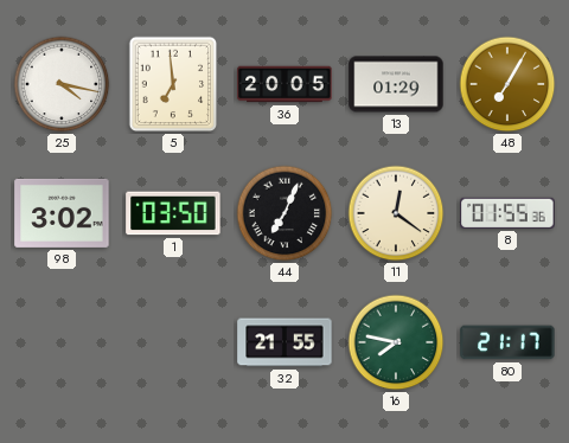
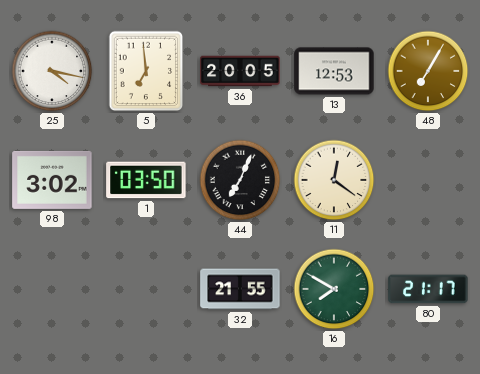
13: 01:29 -> 12:53
8: 01:55 -> none
16: 7:47 -> 7:50
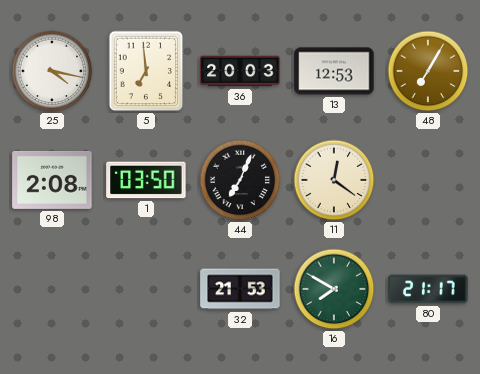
36: 20:05 -> 20:03
98: 3:02 -> 2:08
32: 21:55 -> 21:53
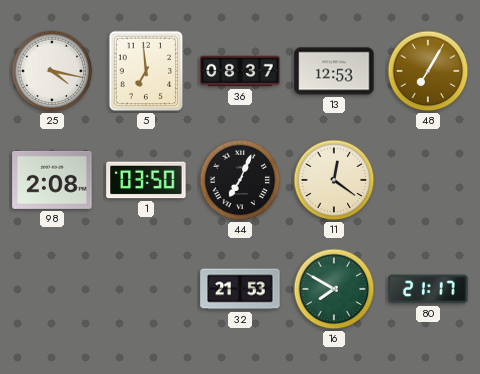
36: 20:03 -> 08:37
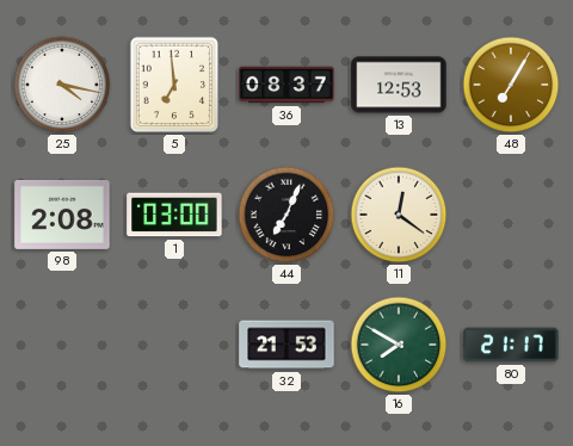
1: 03:50 -> 03:00
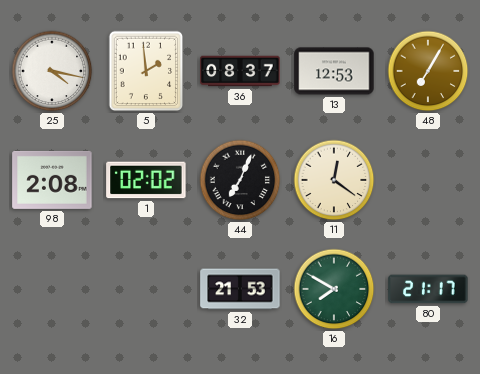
5: 6:59 -> 1:59
1: 03:00 -> 02:02
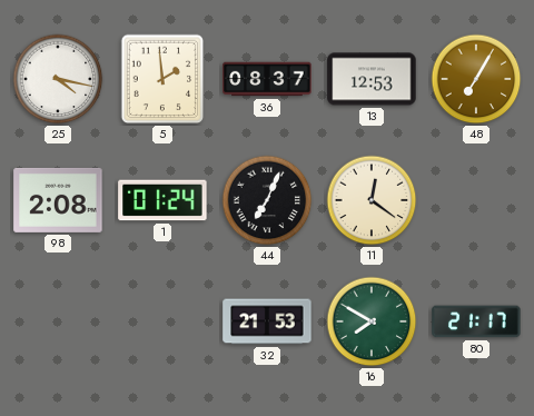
1: 02:02 -> 01:24
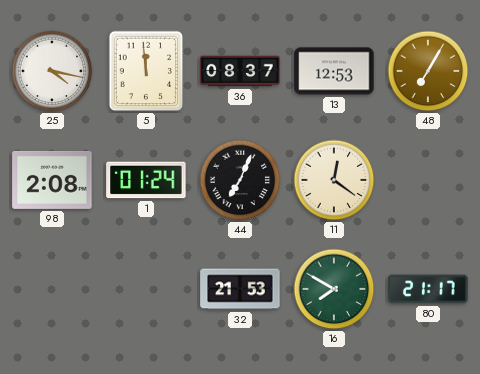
5: 1:59 -> 11:59
